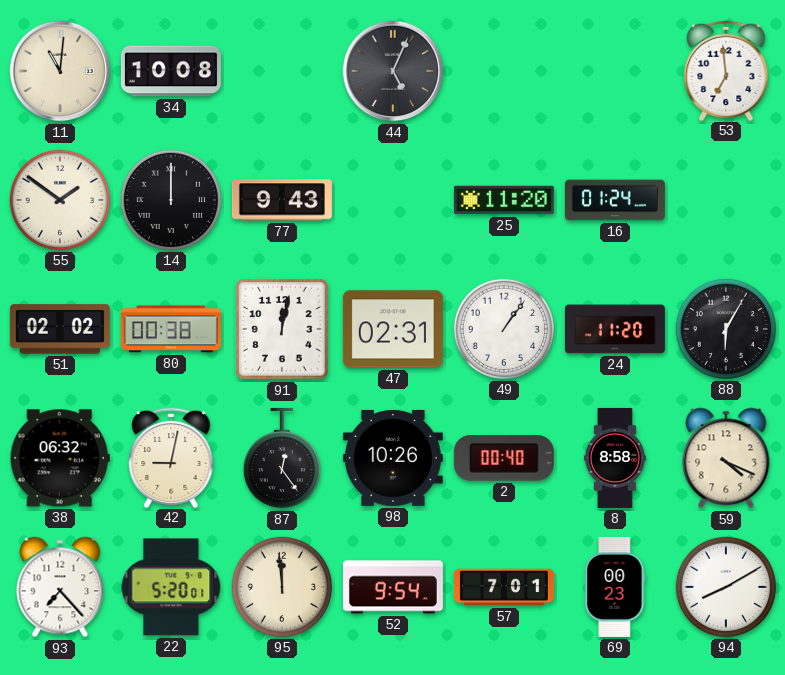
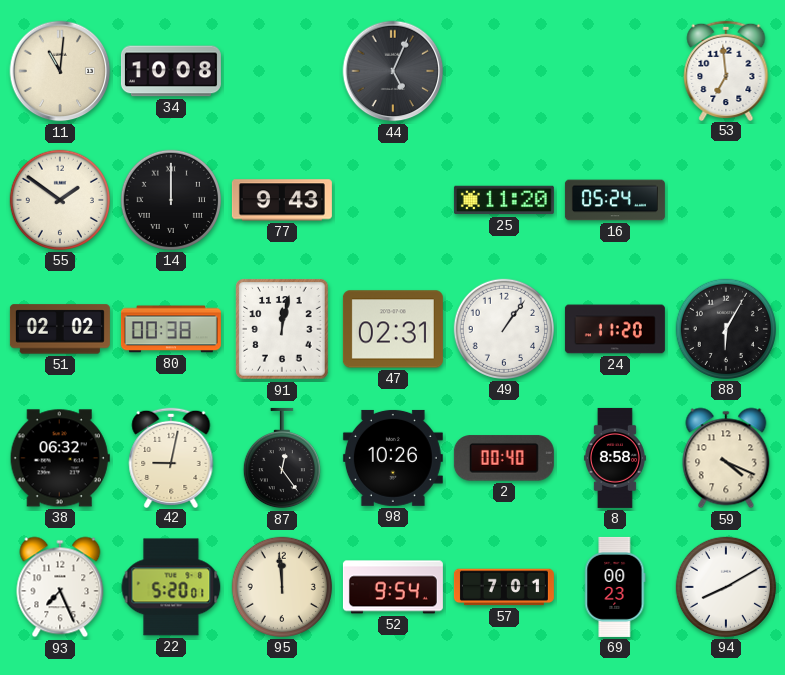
16: 01:24 -> 05:24
93: 7:23 -> 7:26
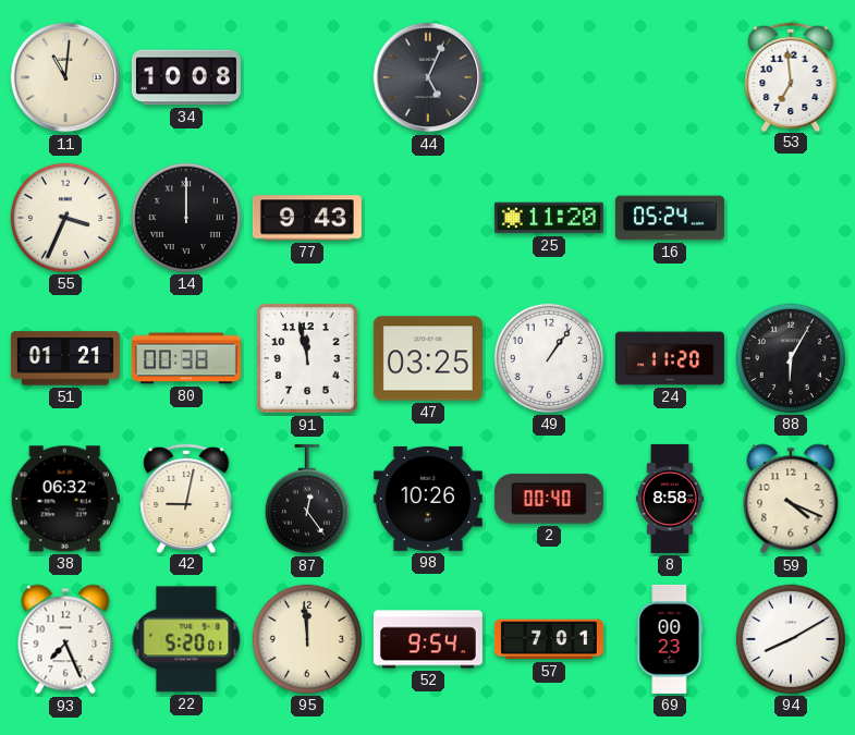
55: 1:51 -> 3:34
51: 02:02 -> 01:21
91: 12:02 -> 11:58
47: 02:31 -> 03:25
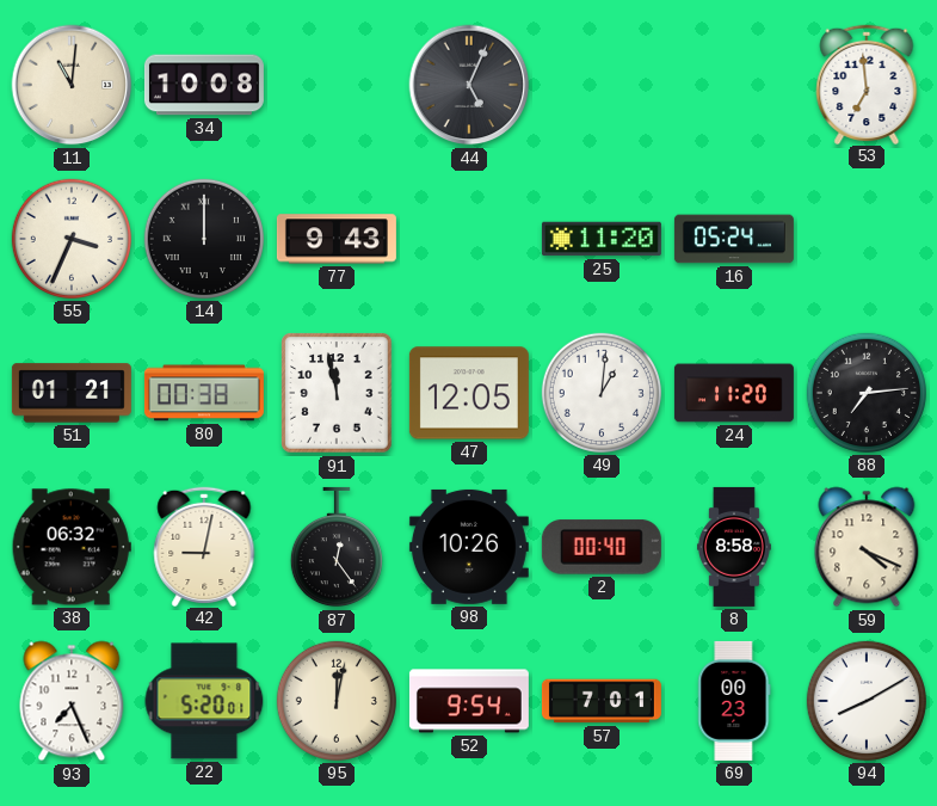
47: 03:25 -> 12:05
49: 1:06 -> 1:01
88: 6:05 -> 7:14
95: 11:59 -> 12:02
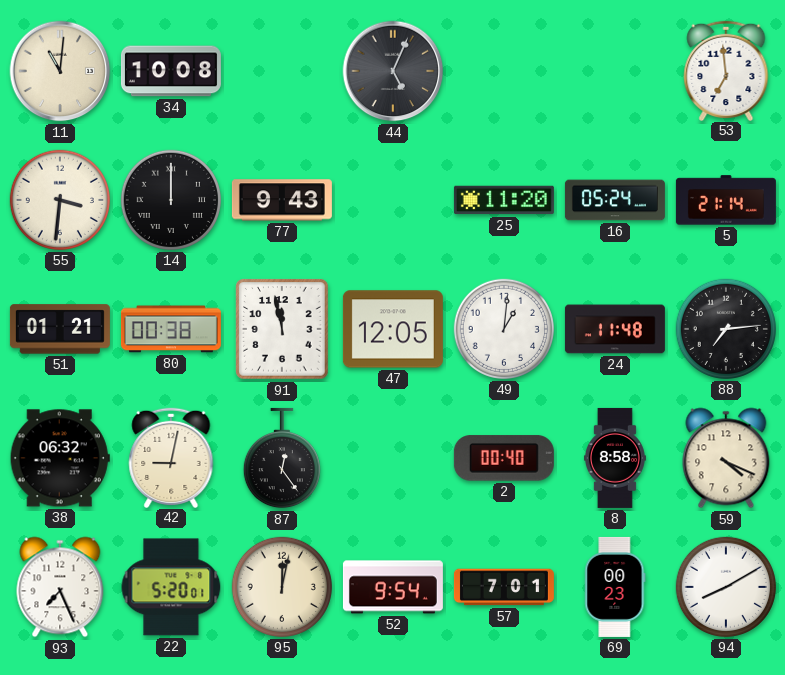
55: 3:34 -> 3:31
5: none -> 21:14
24: 11:20 -> 11:48
98: 10:26 -> none
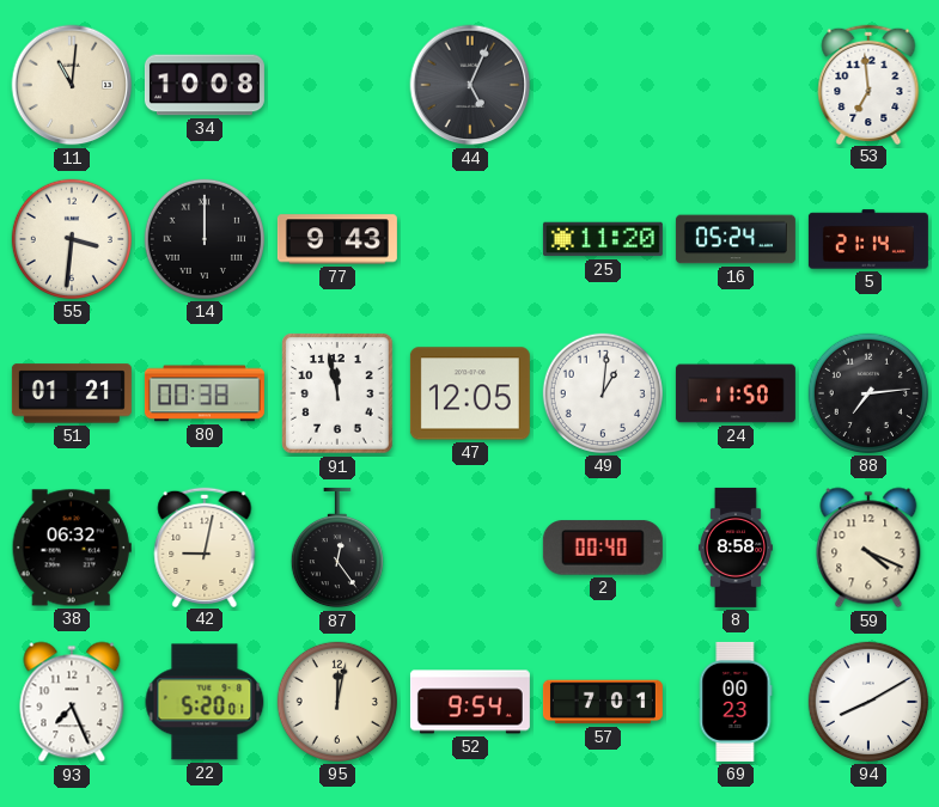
24: 11:48 -> 11:50
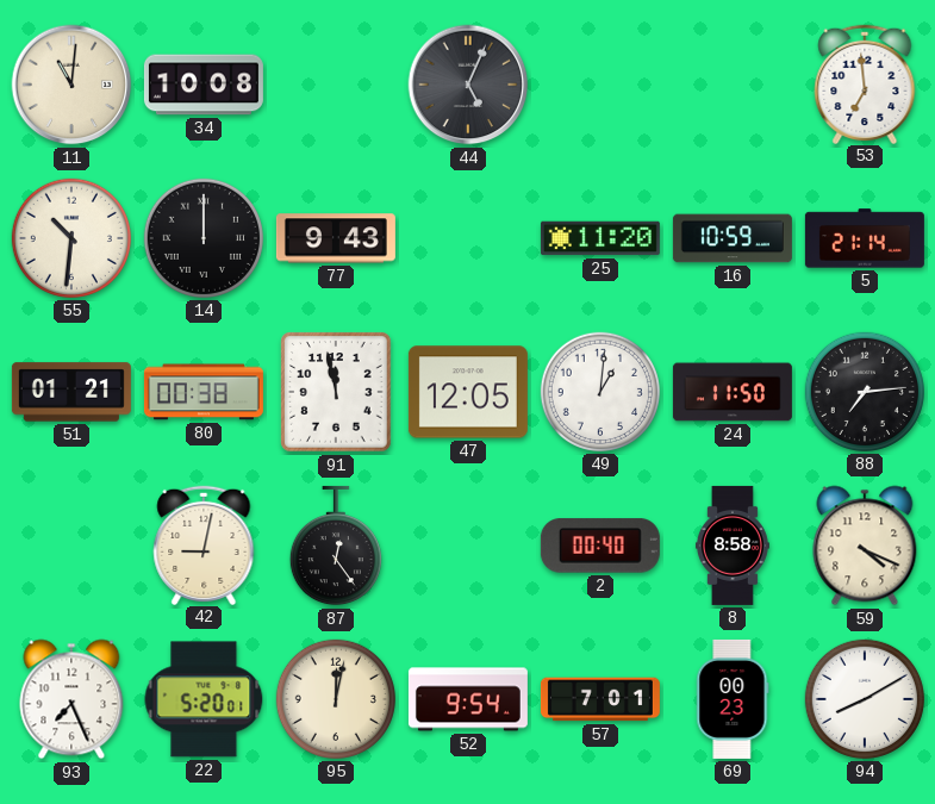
55: 3:31 -> 10:31
16: 05:24 -> 10:59
38: 06:32 -> none
